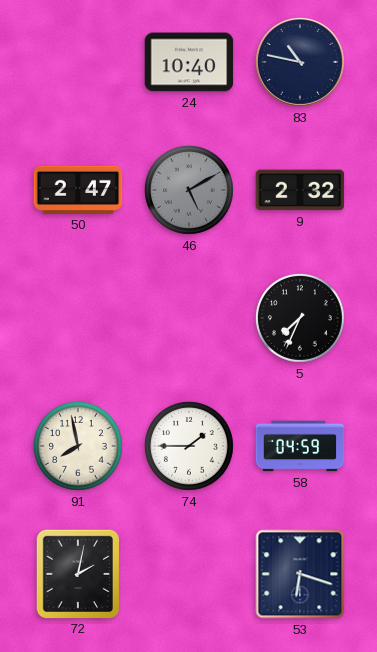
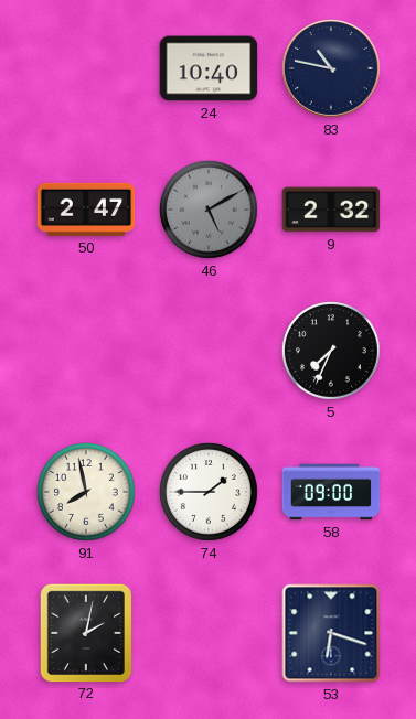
58: 04:59 -> 09:00
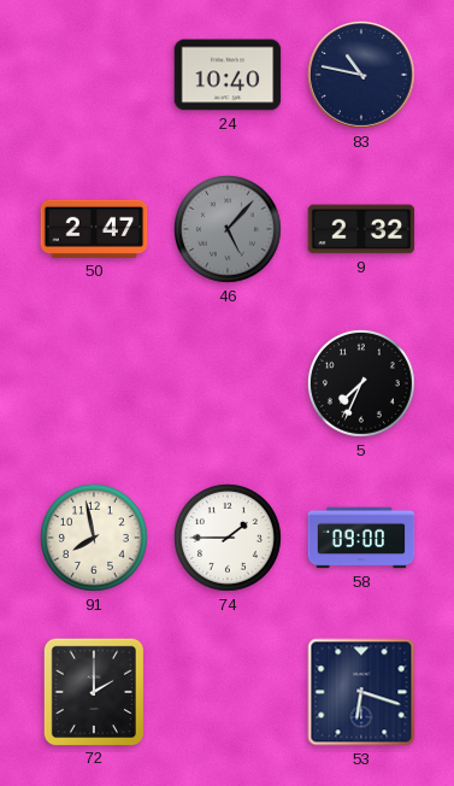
46: 5:10 -> 5:07
72: 2:02 -> 2:00
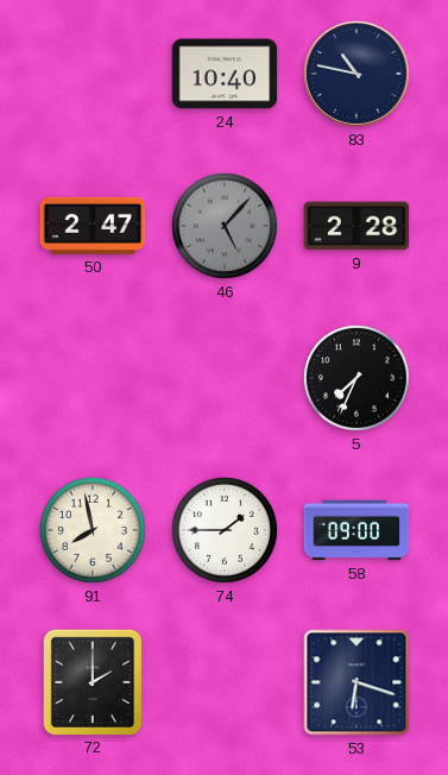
9: 2:32 -> 2:28
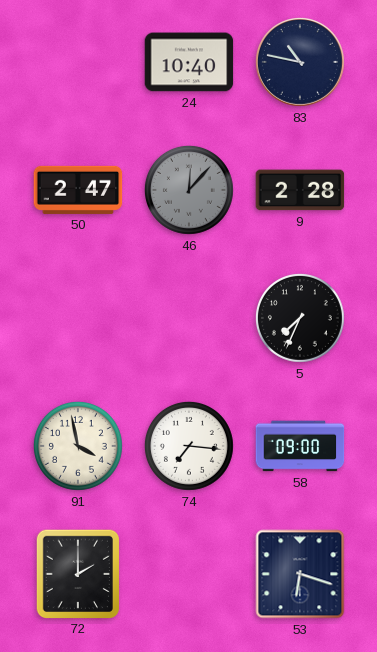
46: 5:07 -> 12:07
91: 7:58 -> 3:58
74: 1:45 -> 7:16
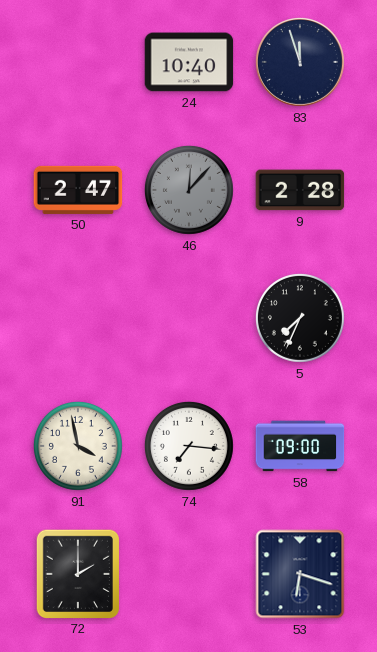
83: 10:47 -> 11:57
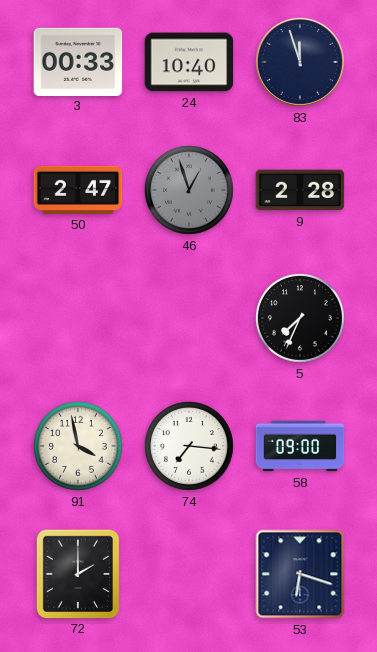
3: none -> 00:33
46: 12:07 -> 12:57
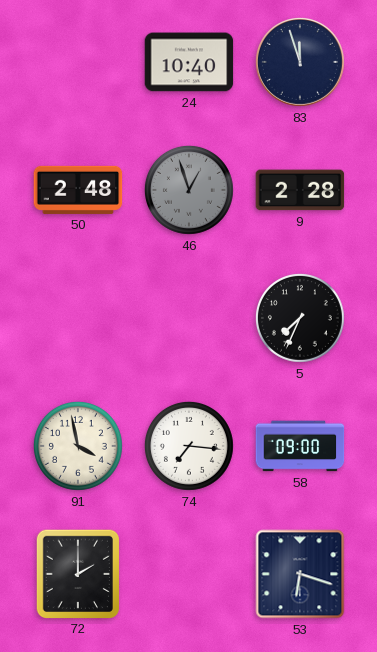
3: 00:33 -> none
50: 2:47 -> 2:48
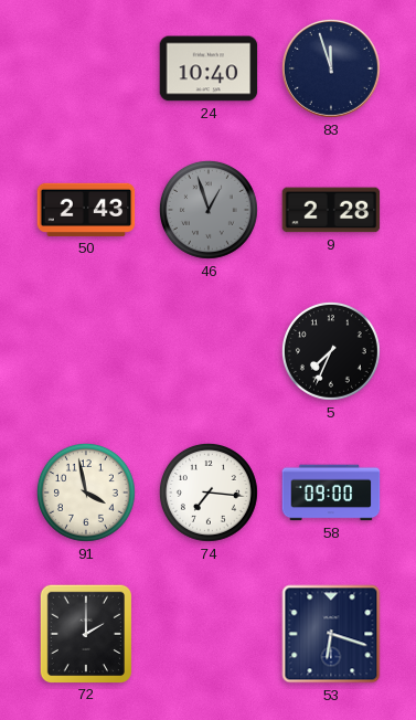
50: 2:48 -> 2:43
